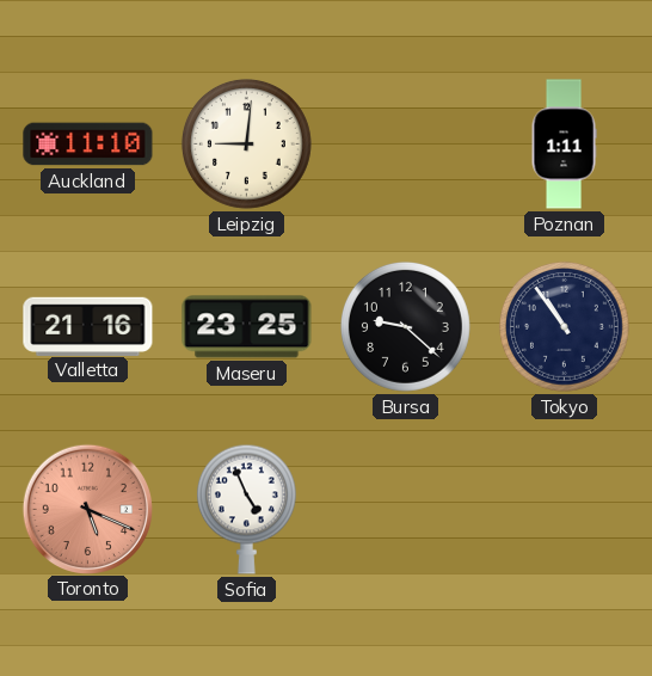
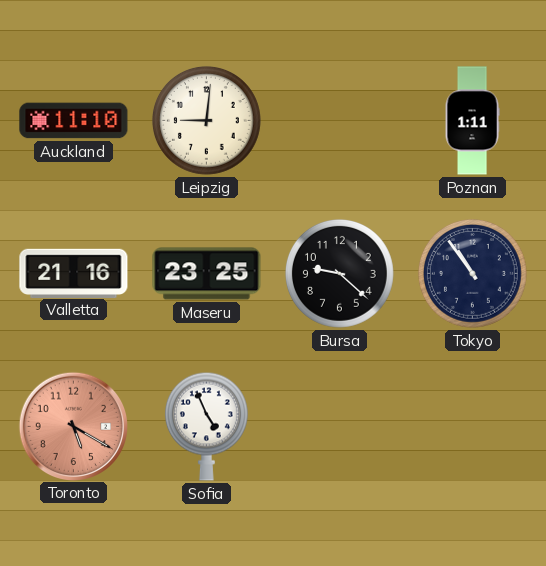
Toronto: 5:19 -> 5:20
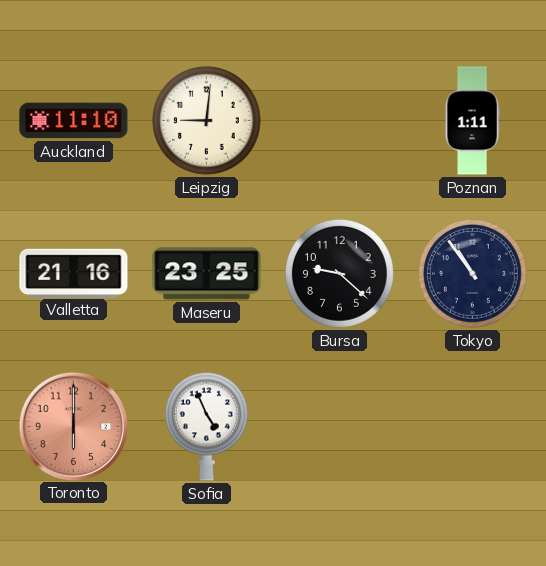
Toronto: 5:20 -> 6:00
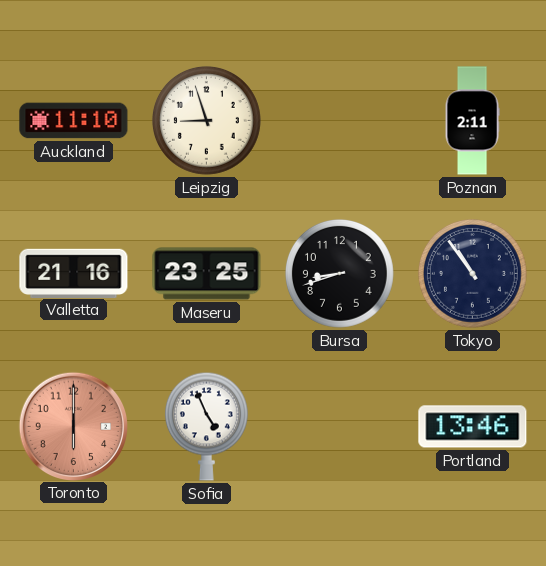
Leipzig: 9:01 -> 8:57
Poznan: 1:11 -> 2:11
Bursa: 9:22 -> 8:42
Portland: none -> 13:46
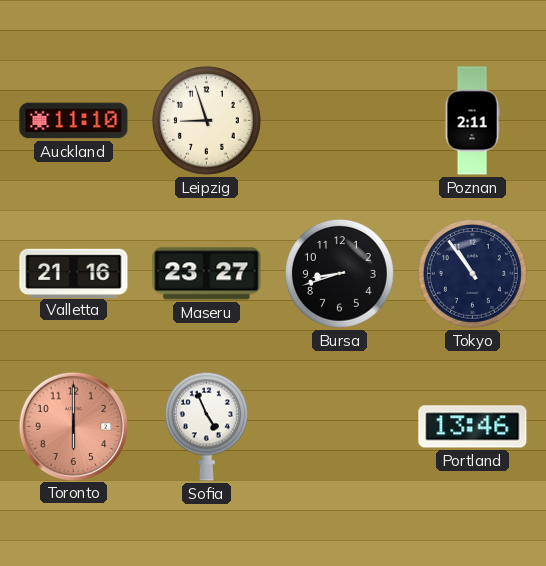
Maseru: 23:25 -> 23:27
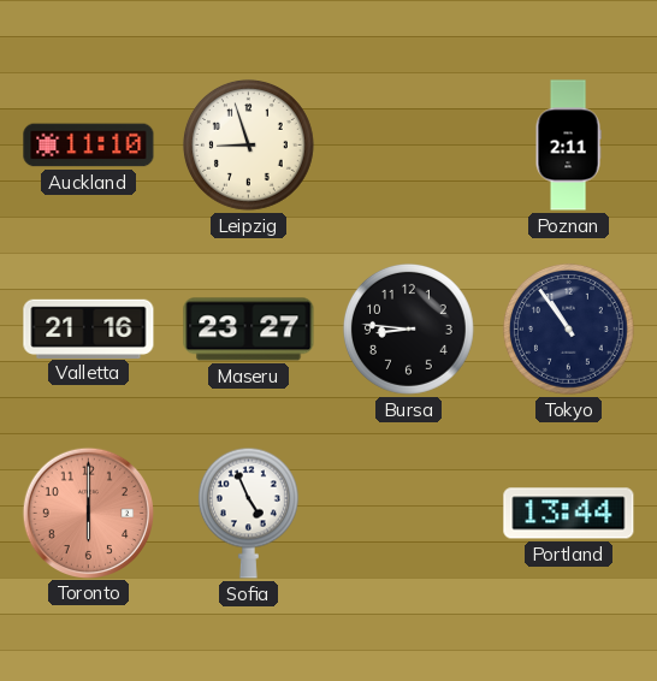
Bursa: 8:42 -> 8:46
Portland: 13:46 -> 13:44
